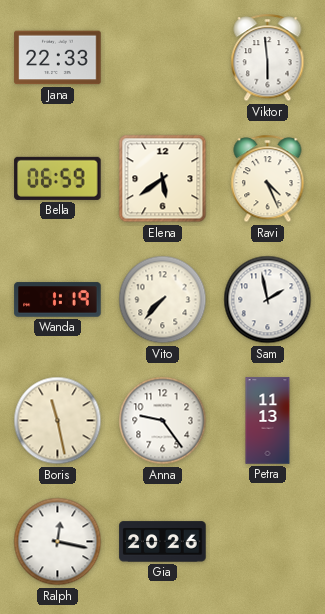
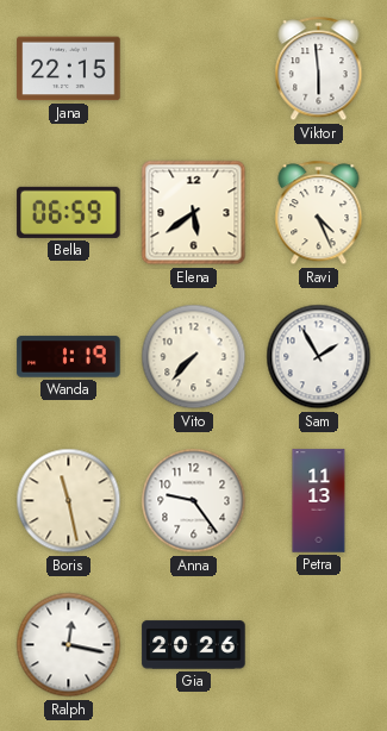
Jana: 22:33 -> 22:15
Sam: 1:58 -> 1:55
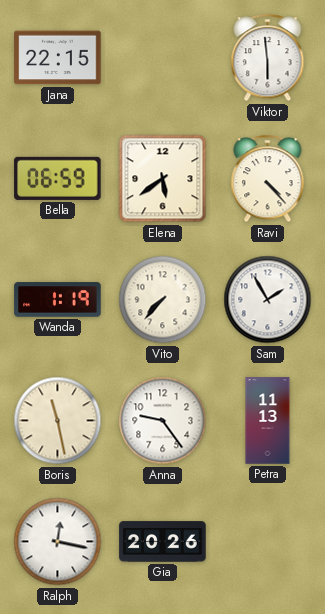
Ravi: 4:26 -> 4:23
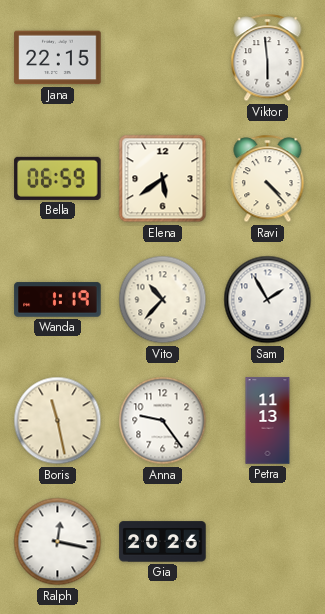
Vito: 7:37 -> 10:37
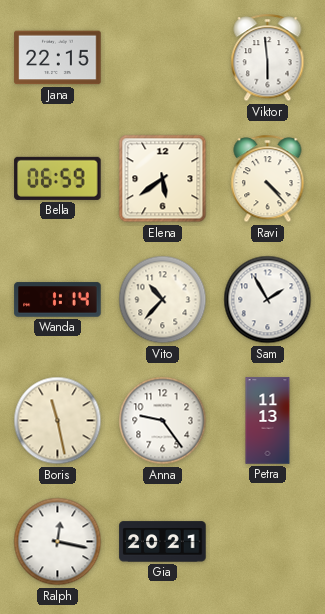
Wanda: 1:19 -> 1:14
Gia: 20:26 -> 20:21
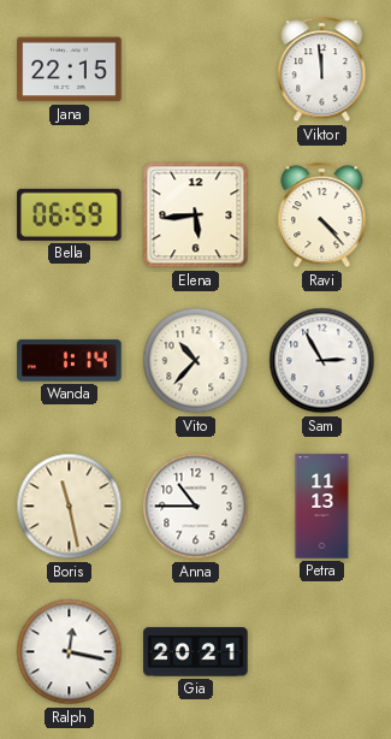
Viktor: 5:59 -> 11:59
Elena: 5:39 -> 5:44
Sam: 1:55 -> 2:55
Anna: 9:24 -> 10:45
